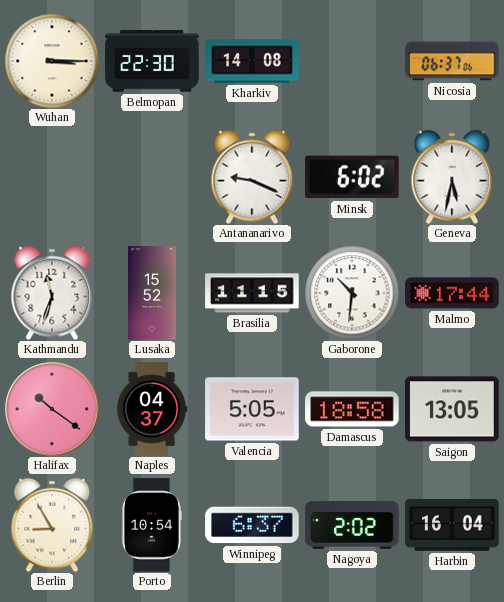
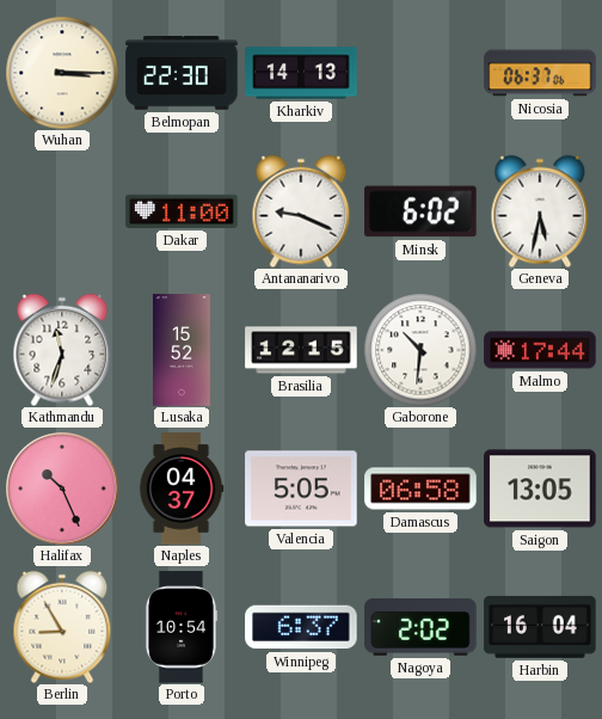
Kharkiv: 14:08 -> 14:13
Dakar: none -> 11:00
Brasilia: 11:15 -> 12:15
Halifax: 10:21 -> 10:26
Damascus: 18:58 -> 06:58
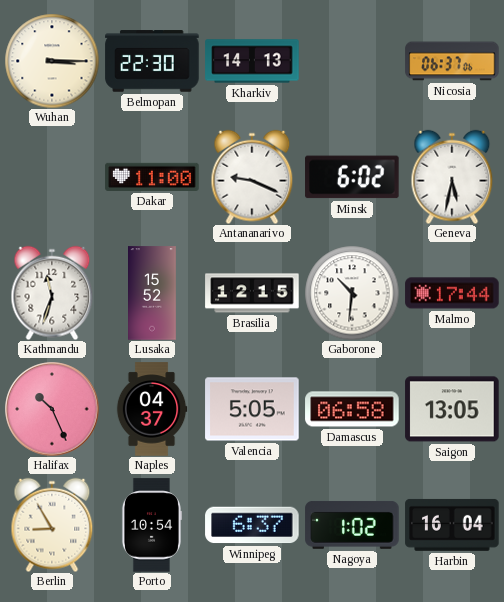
Nagoya: 2:02 -> 1:02
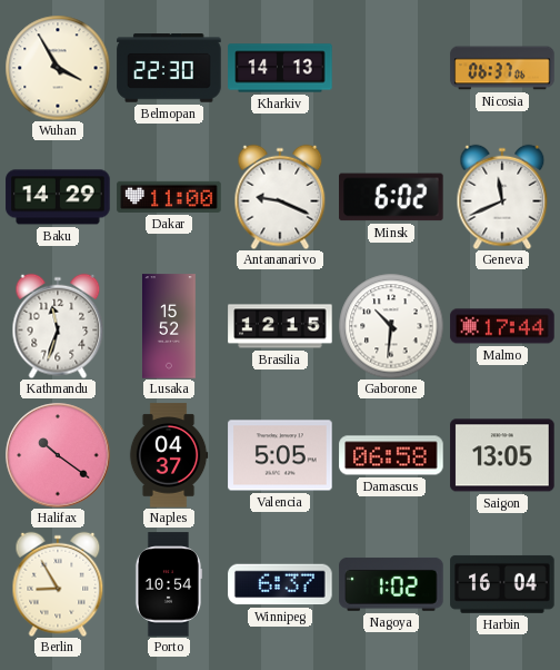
Wuhan: 3:15 -> 3:55
Baku: none -> 14:29
Geneva: 5:32 -> 11:41
Halifax: 10:26 -> 10:21
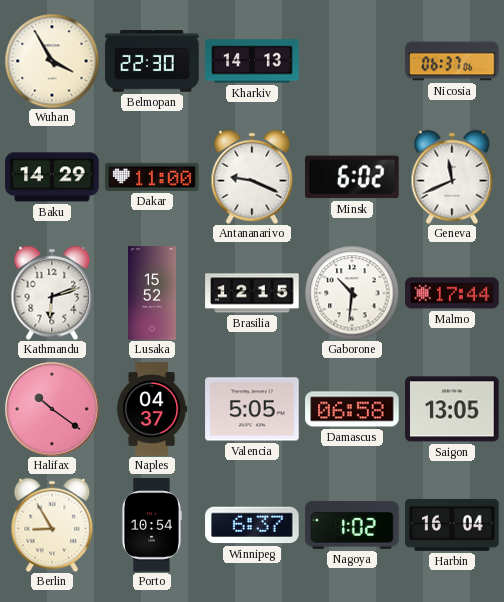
Kathmandu: 11:33 -> 6:12
